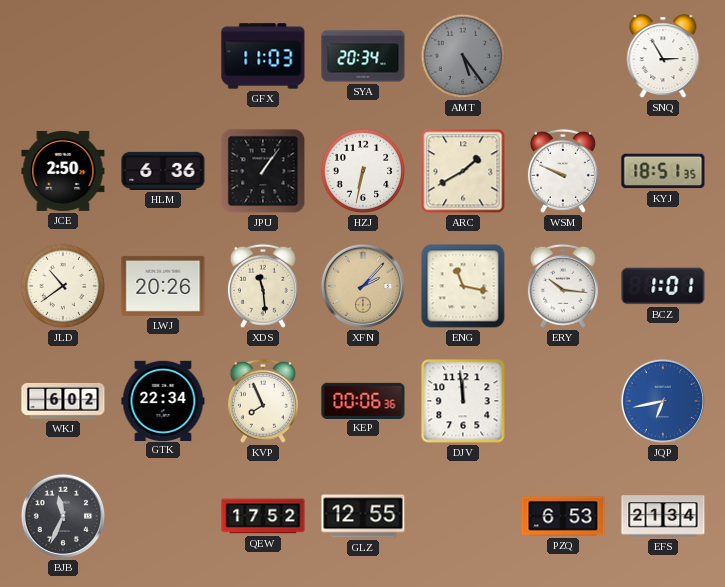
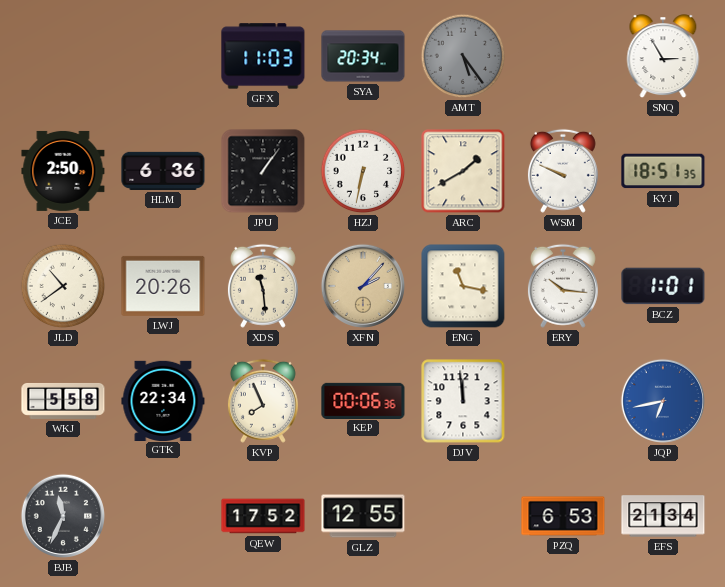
WKJ: 6:02 -> 5:58
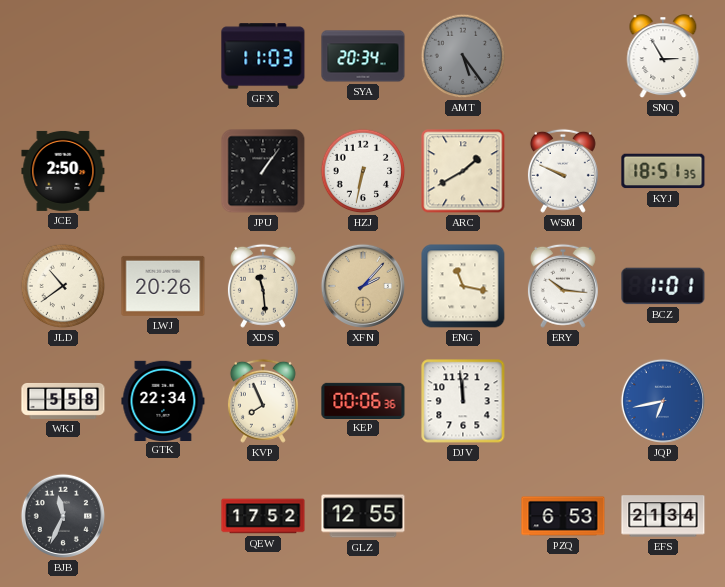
HLM: 6:36 -> none
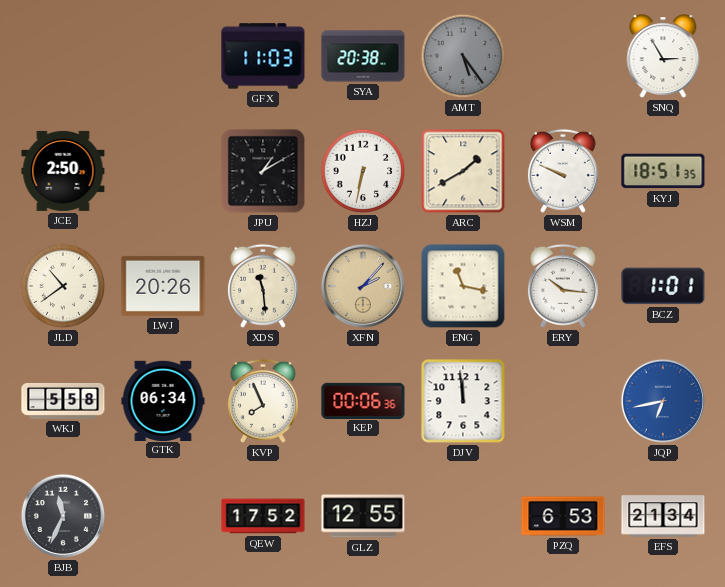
SYA: 20:34 -> 20:38
JPU: 1:06 -> 1:10
GTK: 22:34 -> 06:34
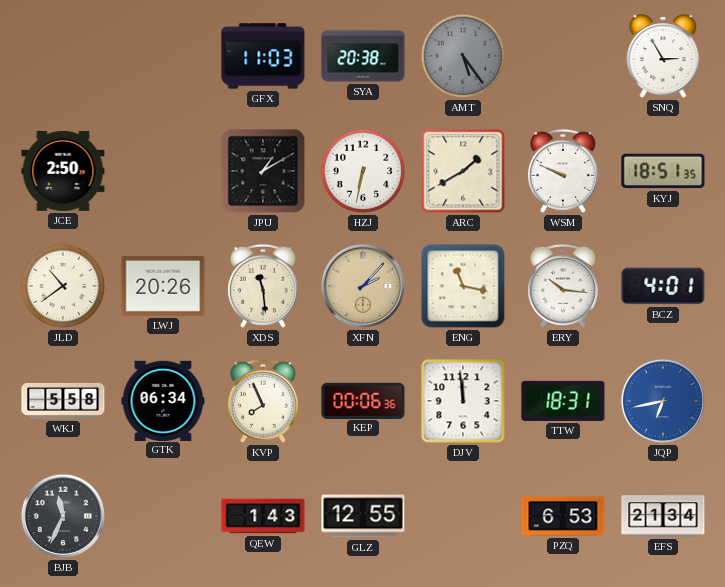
BCZ: 1:01 -> 4:01
TTW: none -> 18:31
QEW: 17:52 -> 1:43
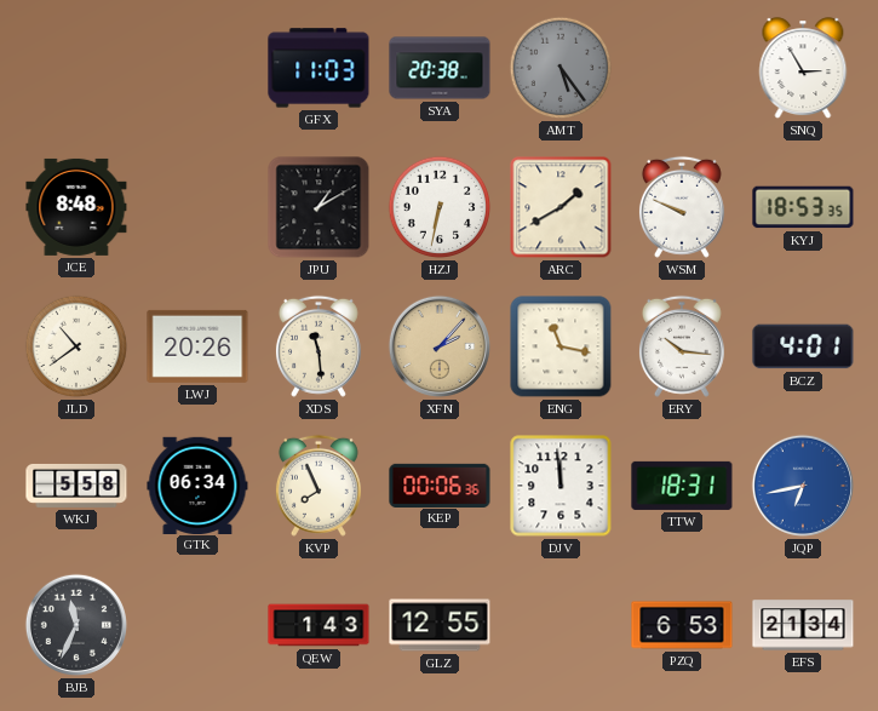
JCE: 2:50 -> 8:48
KYJ: 18:51 -> 18:53
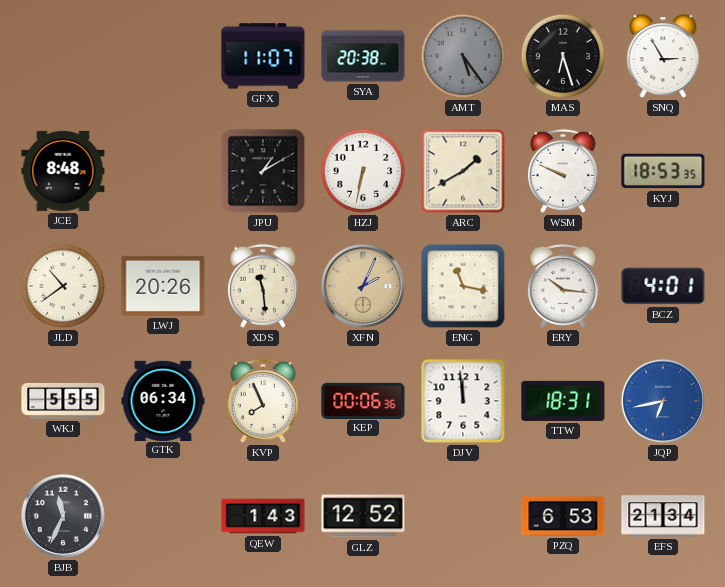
GFX: 11:03 -> 11:07
MAS: none -> 6:27
XFN: 2:07 -> 2:04
WKJ: 5:58 -> 5:55
GLZ: 12:55 -> 12:52
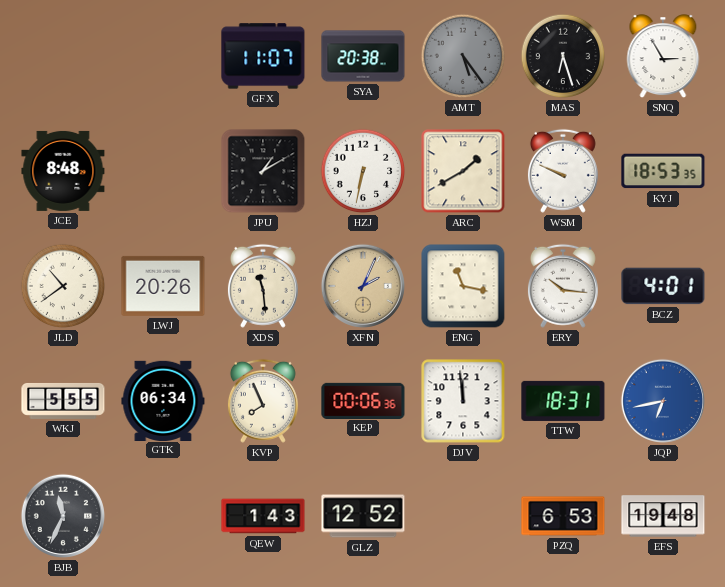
EFS: 21:34 -> 19:48
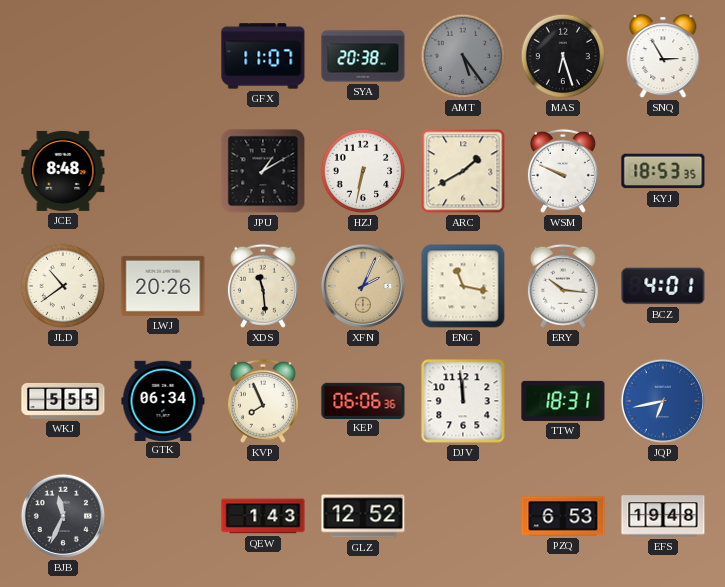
KEP: 00:06 -> 06:06
